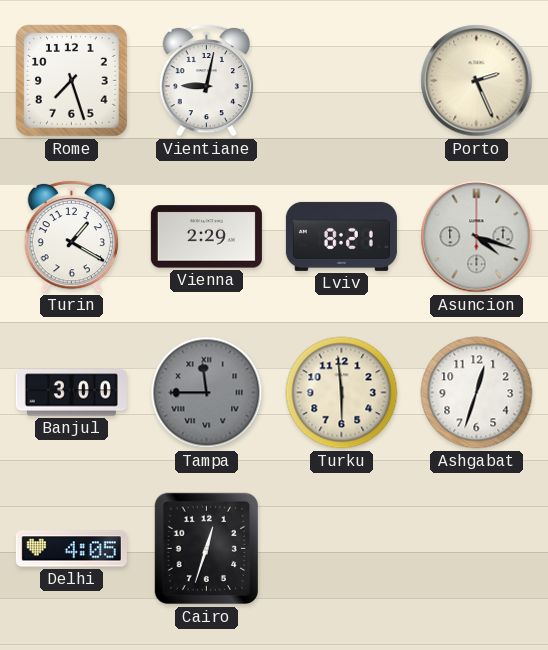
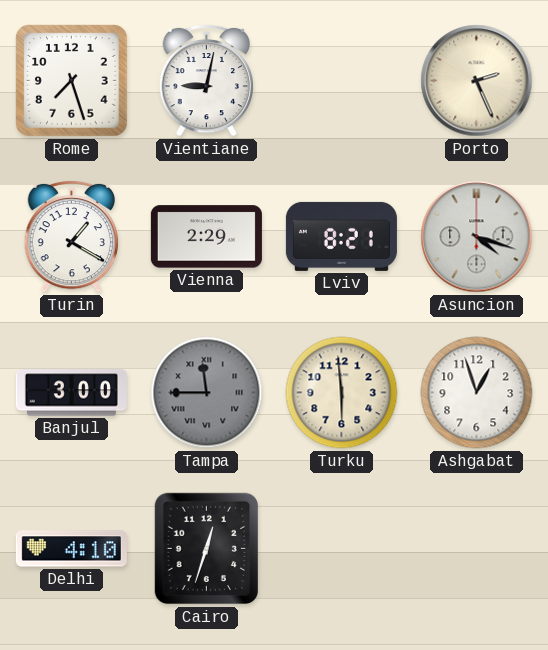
Ashgabat: 12:33 -> 12:57
Delhi: 4:05 -> 4:10
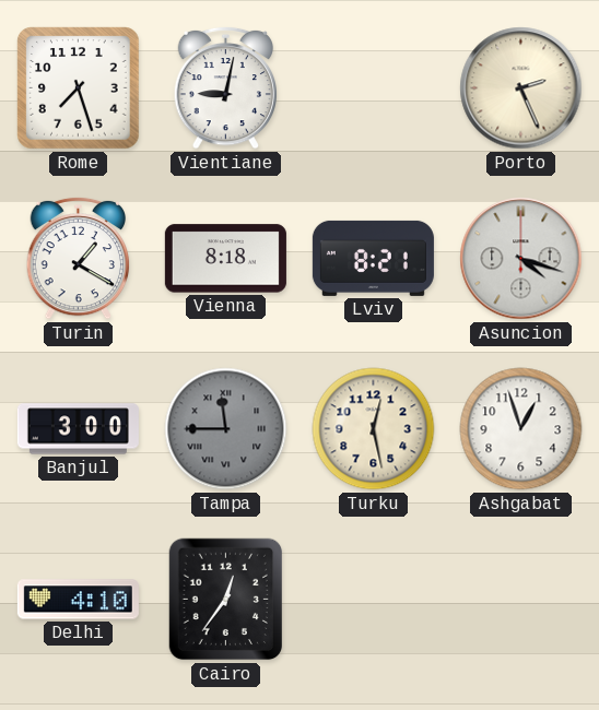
Vienna: 2:29 -> 8:18
Turku: 5:59 -> 12:28
Cairo: 12:33 -> 12:36
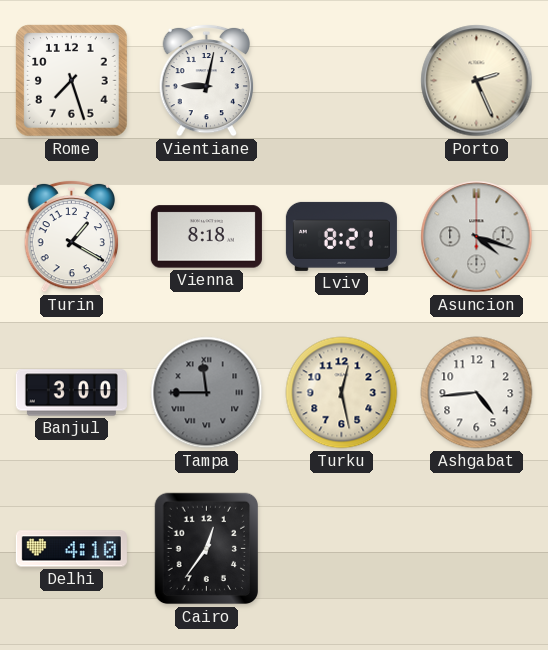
Ashgabat: 12:57 -> 4:44
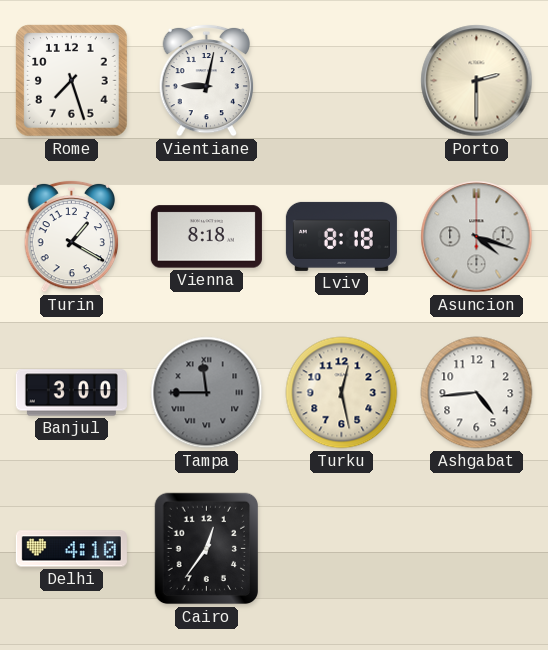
Porto: 2:26 -> 2:30
Lviv: 8:21 -> 8:18
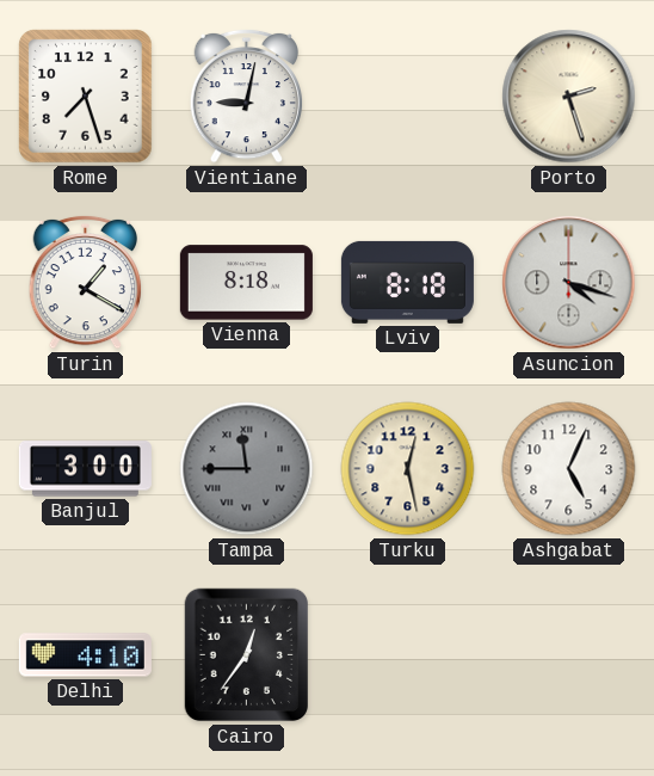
Porto: 2:30 -> 2:27
Ashgabat: 4:44 -> 5:04
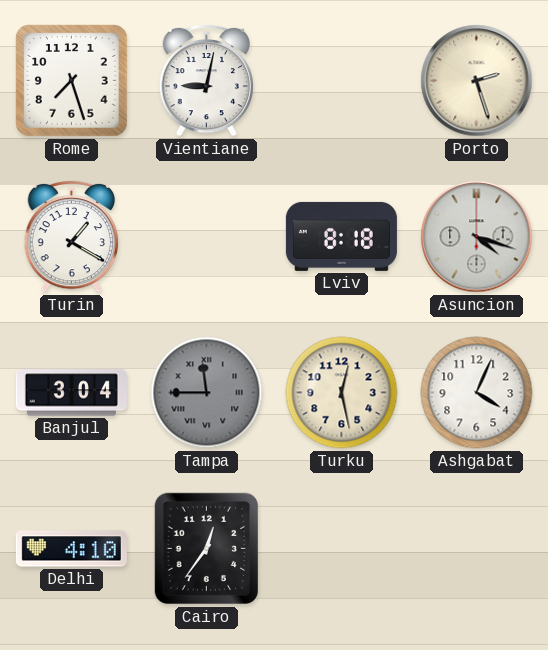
Vienna: 8:18 -> none
Banjul: 3:00 -> 3:04
Ashgabat: 5:04 -> 4:04
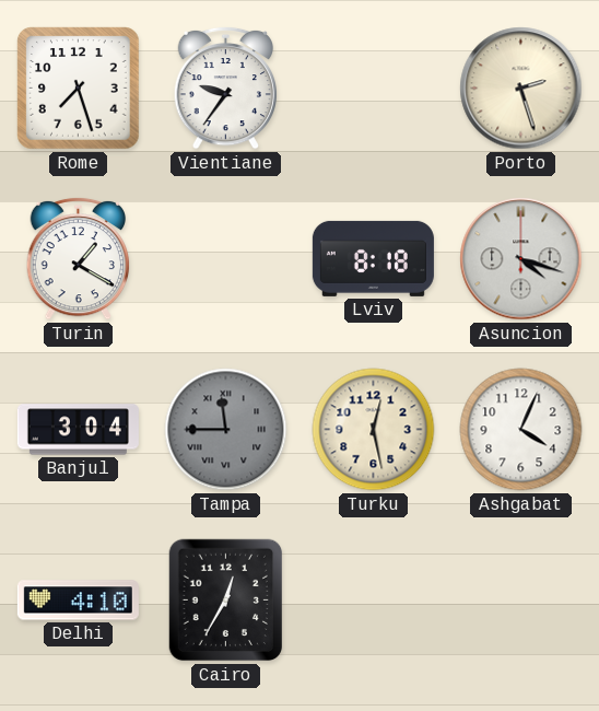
Vientiane: 9:02 -> 9:36
Cairo: 12:36 -> 12:35
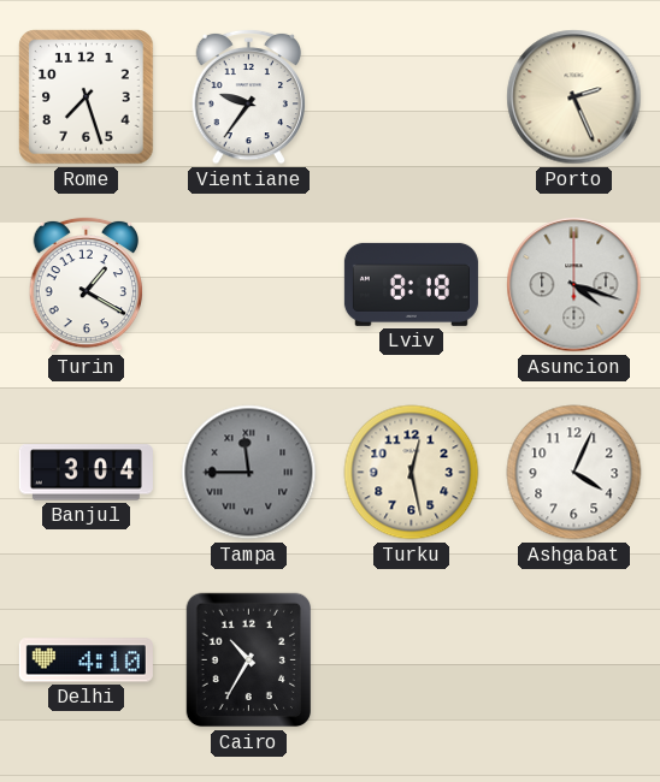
Porto: 2:27 -> 2:26
Cairo: 12:35 -> 10:35
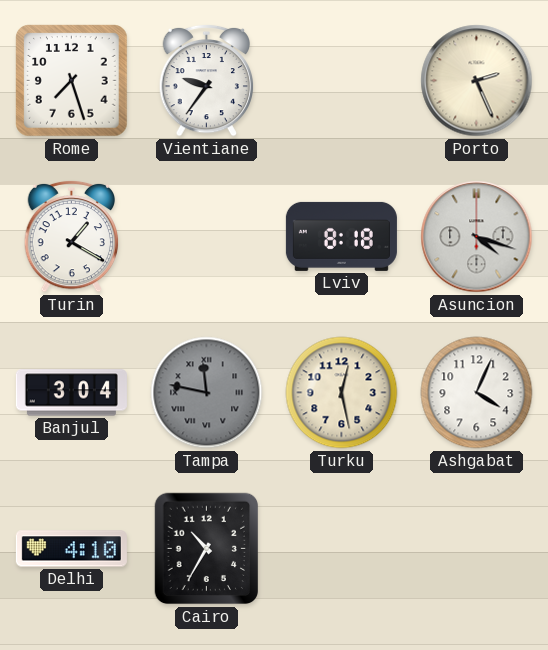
Tampa: 11:45 -> 11:47
